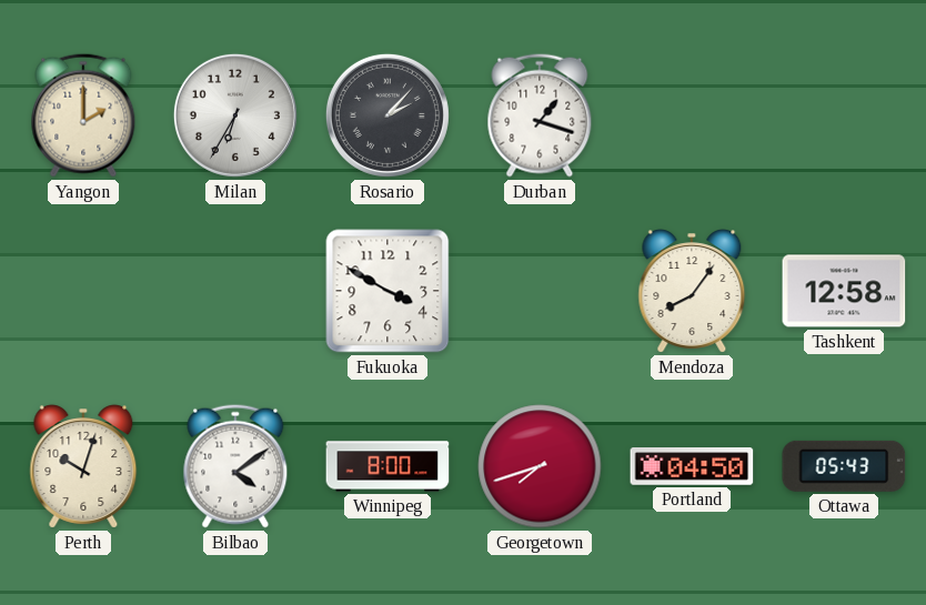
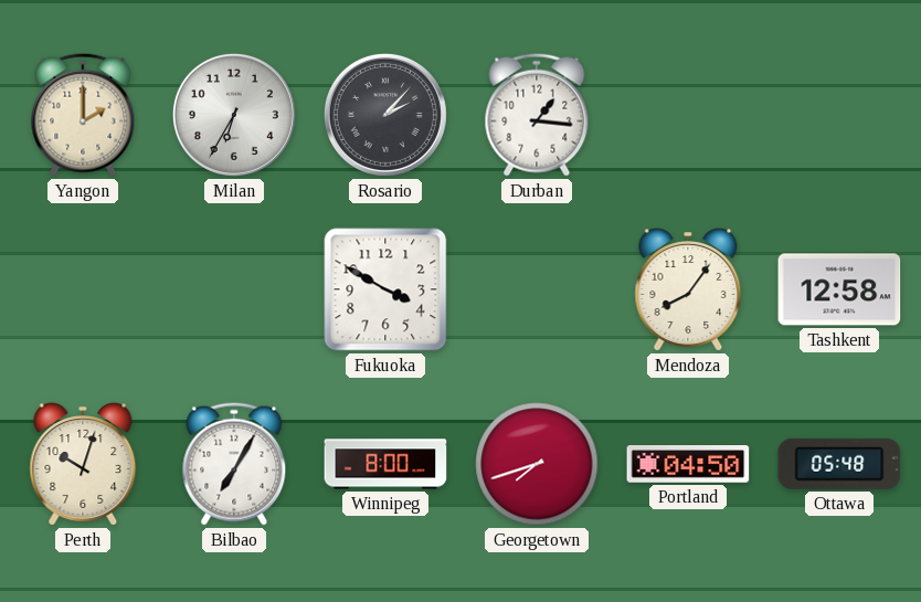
Durban: 1:18 -> 1:16
Bilbao: 4:09 -> 7:05
Ottawa: 05:43 -> 05:48
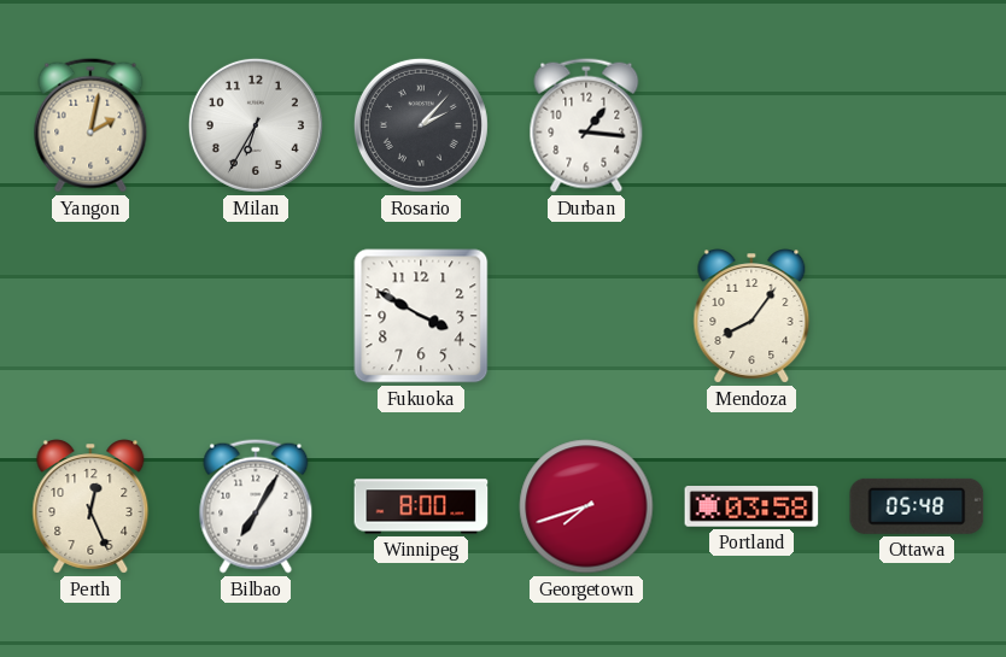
Yangon: 2:00 -> 2:02
Tashkent: 12:58 -> none
Perth: 10:03 -> 12:26
Portland: 04:50 -> 03:58
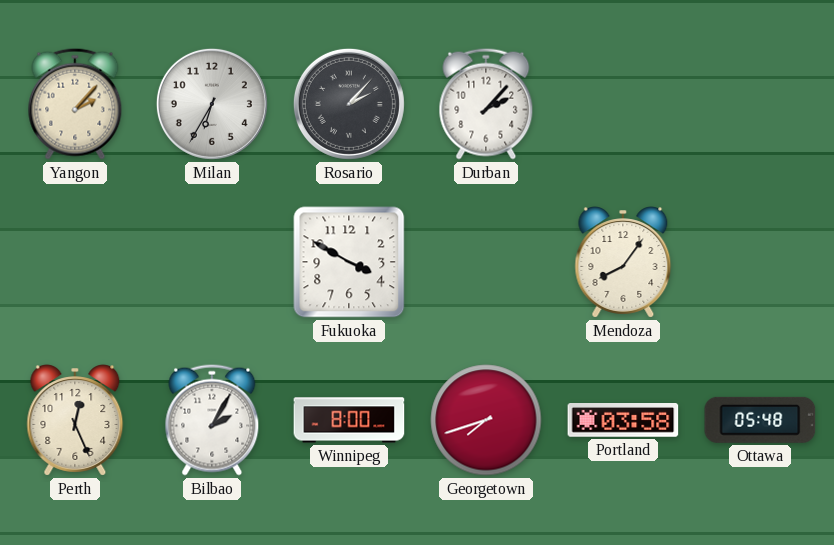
Yangon: 2:02 -> 2:07
Durban: 1:16 -> 2:07
Bilbao: 7:05 -> 2:05
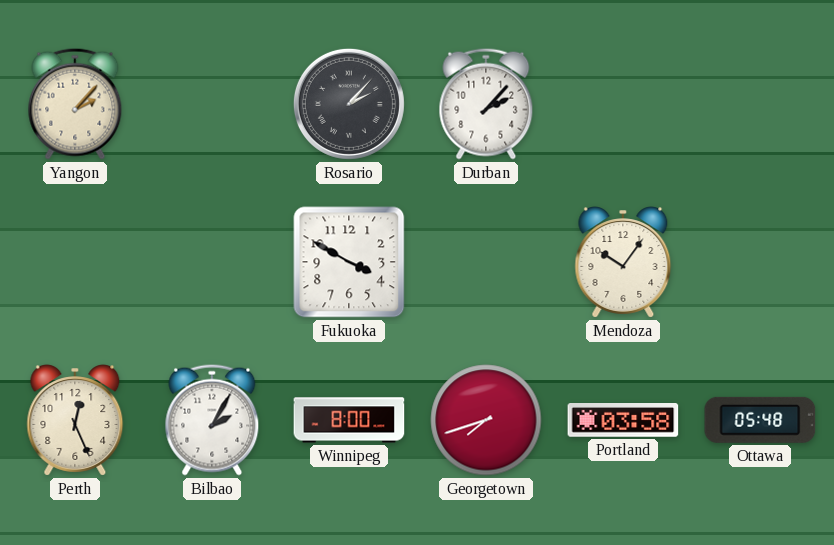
Milan: 6:35 -> none
Mendoza: 8:06 -> 10:06
